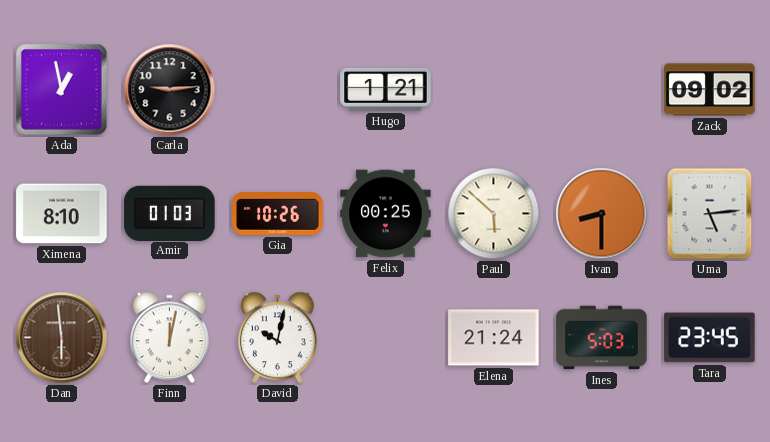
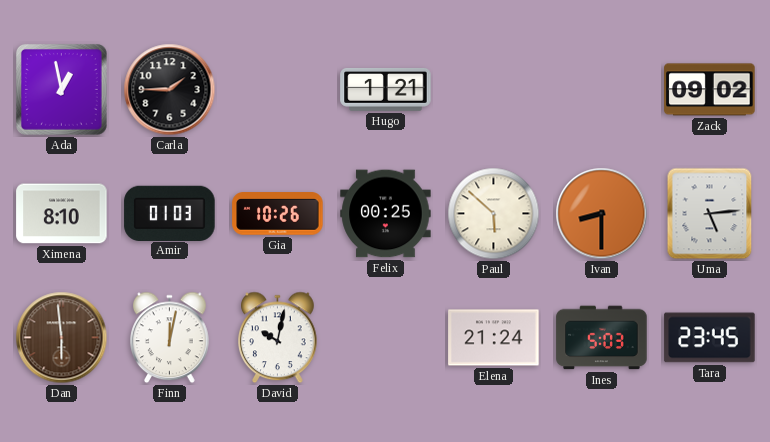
Carla: 9:14 -> 1:45
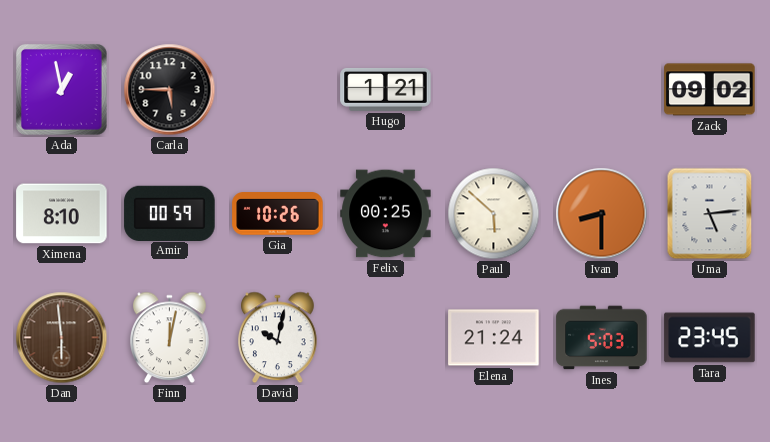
Carla: 1:45 -> 5:45
Amir: 01:03 -> 00:59
